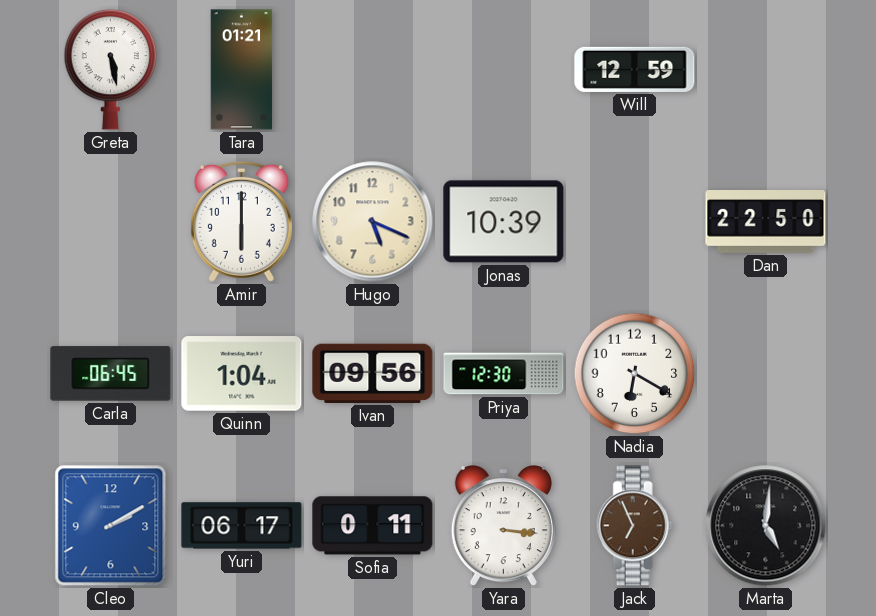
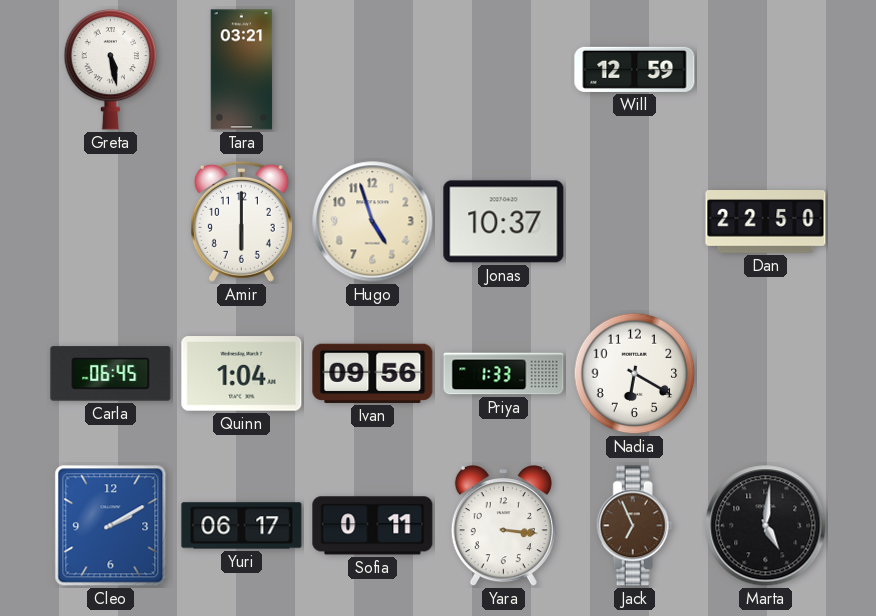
Tara: 01:21 -> 03:21
Hugo: 5:19 -> 4:57
Jonas: 10:39 -> 10:37
Priya: 12:30 -> 1:33
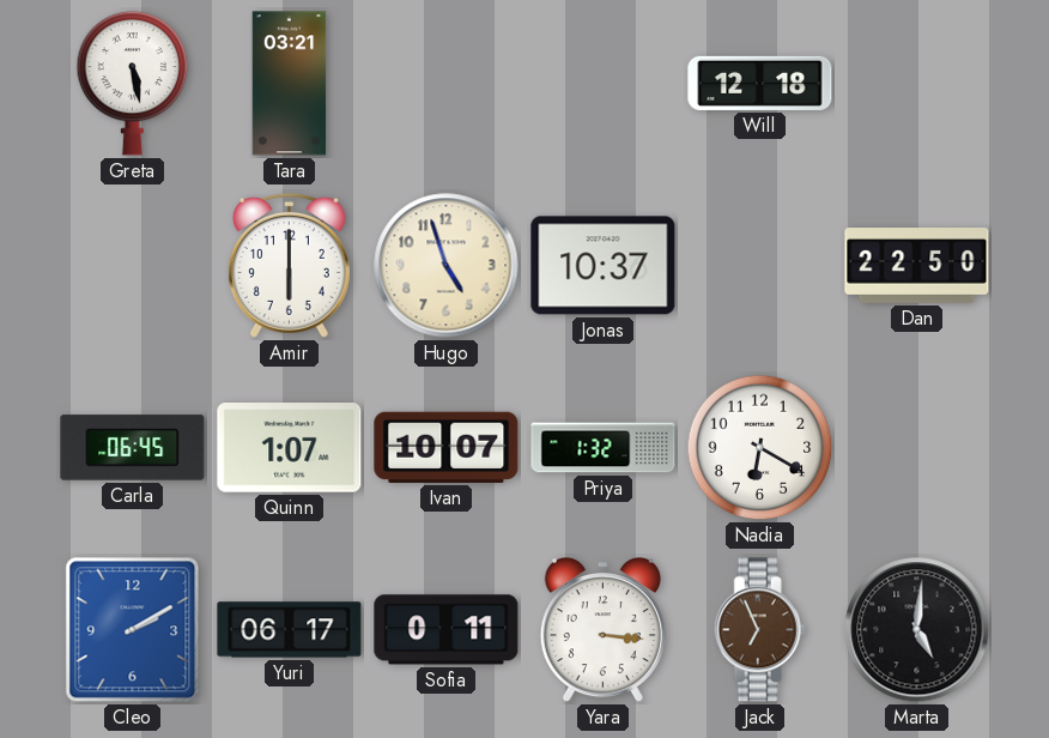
Will: 12:59 -> 12:18
Quinn: 1:04 -> 1:07
Ivan: 09:56 -> 10:07
Priya: 1:33 -> 1:32
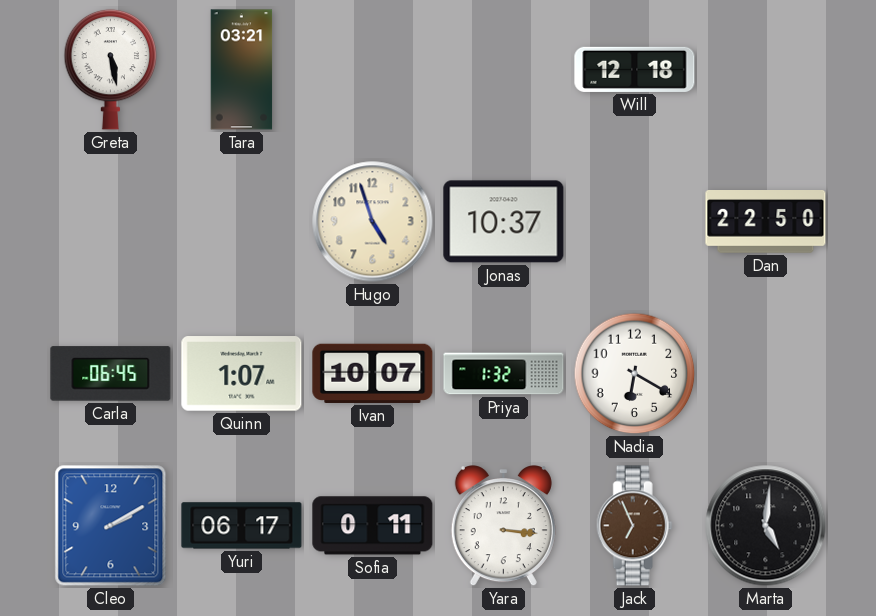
Amir: 6:00 -> none
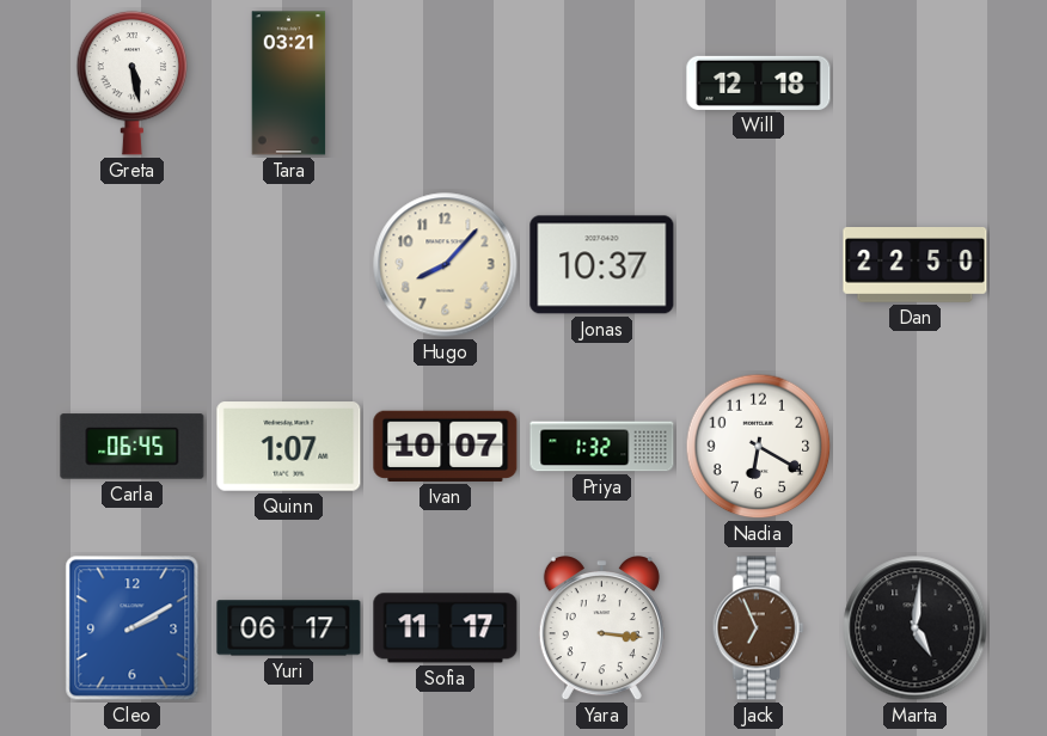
Hugo: 4:57 -> 8:07
Sofia: 0:11 -> 11:17
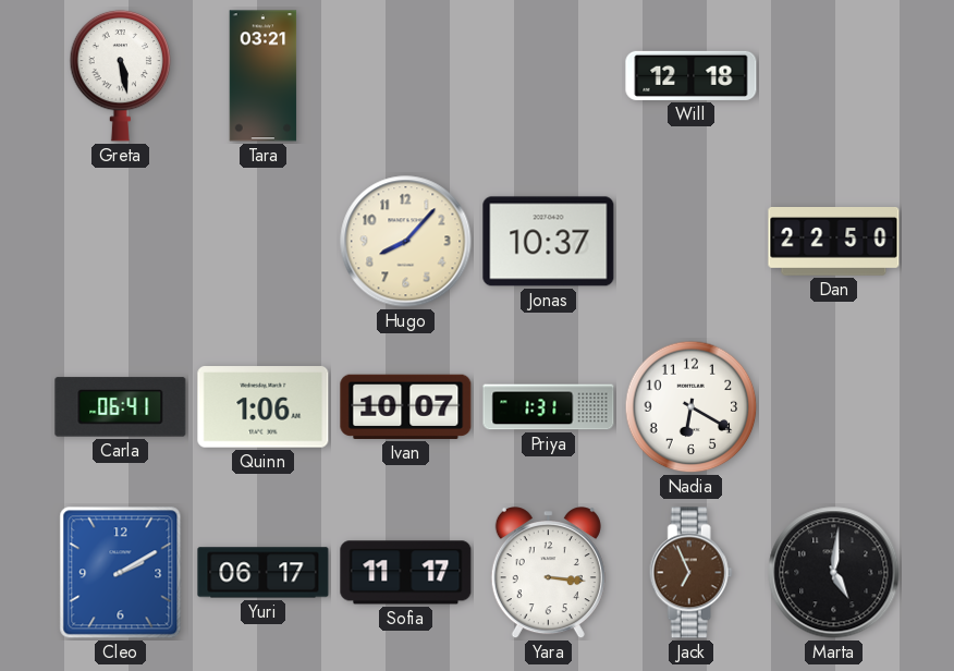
Carla: 06:45 -> 06:41
Quinn: 1:07 -> 1:06
Priya: 1:32 -> 1:31
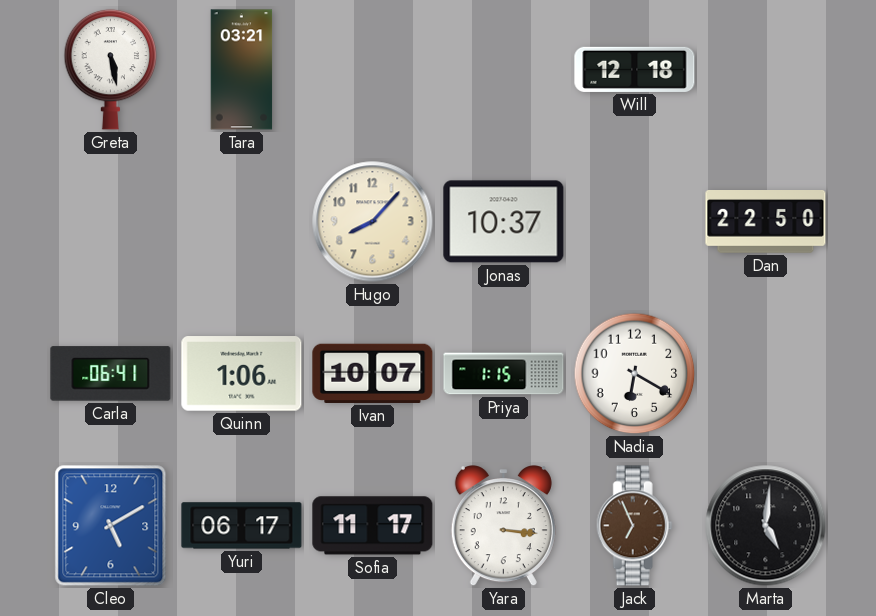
Priya: 1:31 -> 1:15
Cleo: 2:10 -> 5:10
